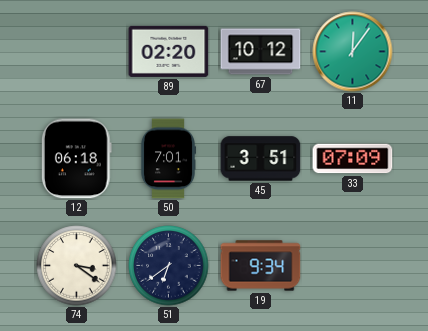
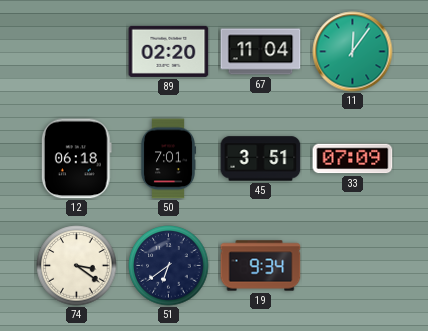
67: 10:12 -> 11:04
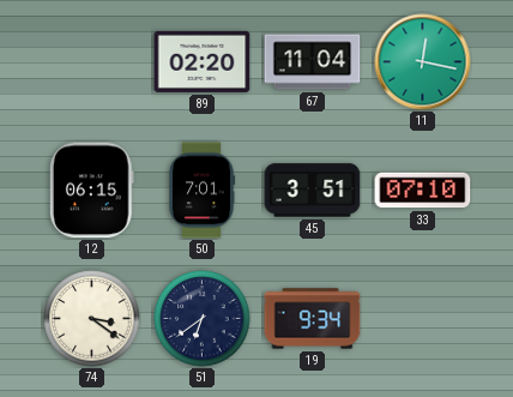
11: 12:06 -> 12:17
12: 06:18 -> 06:15
33: 07:09 -> 07:10
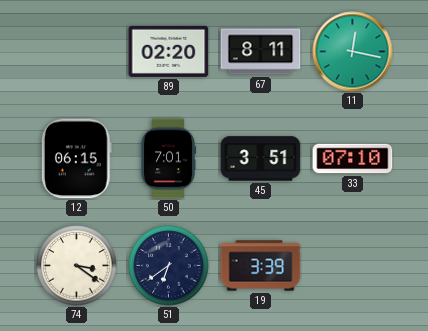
67: 11:04 -> 8:11
19: 9:34 -> 3:39
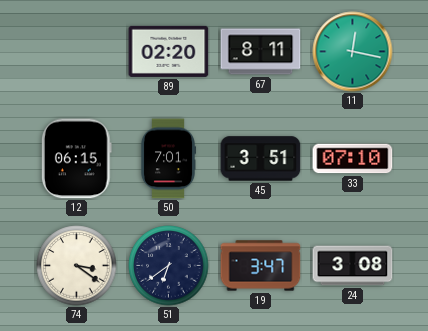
19: 3:39 -> 3:47
24: none -> 3:08
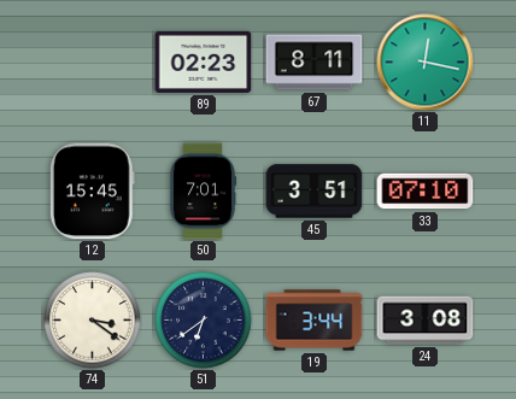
89: 02:20 -> 02:23
12: 06:15 -> 15:45
19: 3:47 -> 3:44
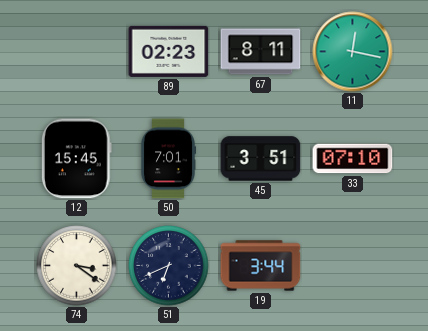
51: 6:39 -> 6:41
24: 3:08 -> none
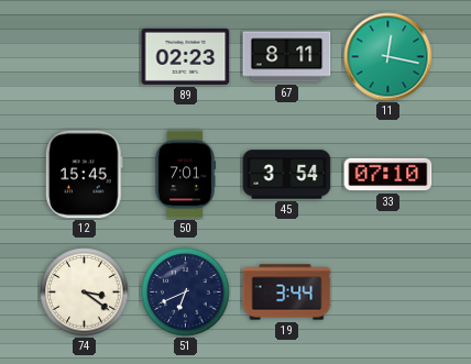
45: 3:51 -> 3:54
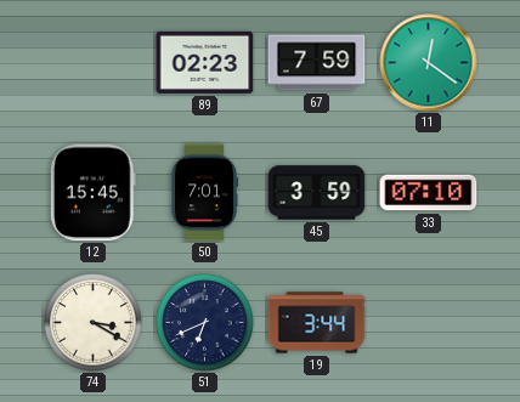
67: 8:11 -> 7:59
11: 12:17 -> 12:21
45: 3:54 -> 3:59
74: 3:21 -> 3:20
